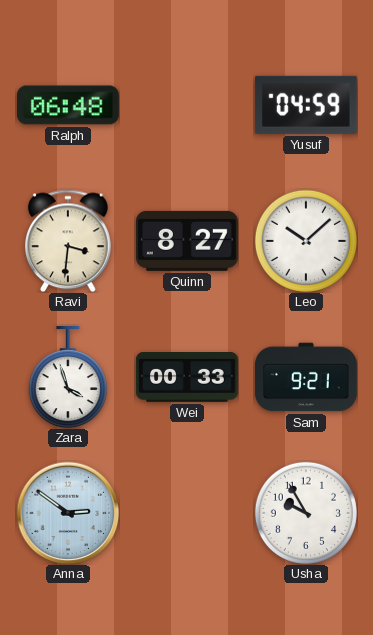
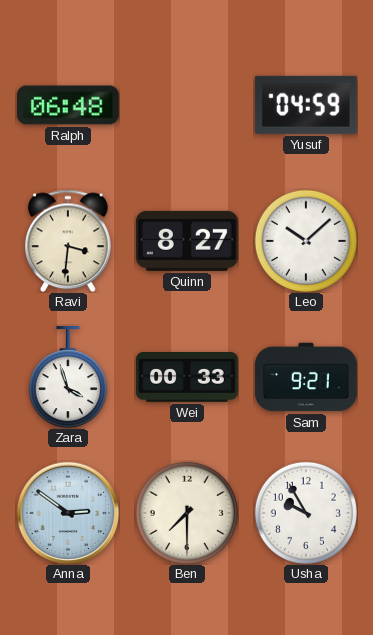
Ben: none -> 7:30
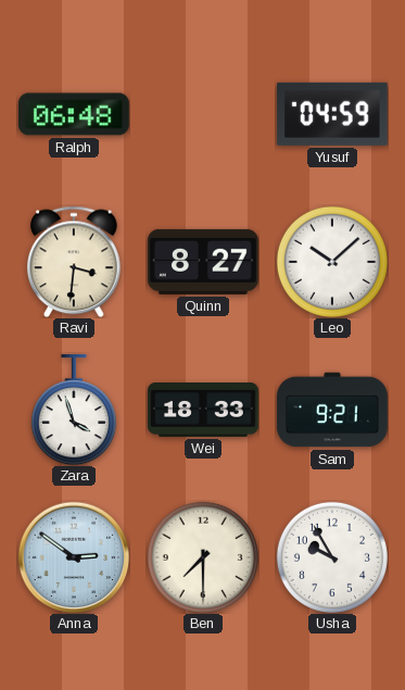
Wei: 00:33 -> 18:33
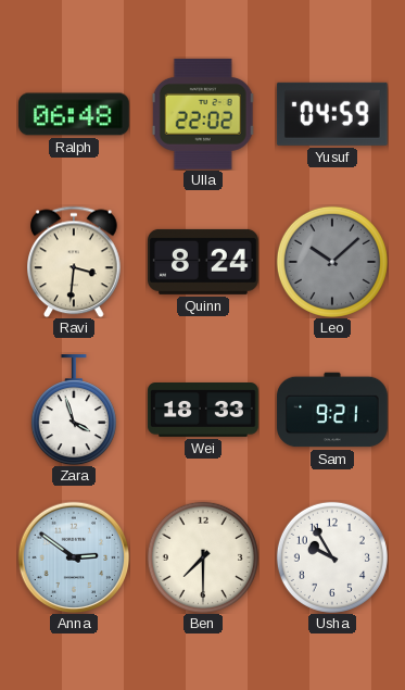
Ulla: none -> 22:02
Quinn: 8:27 -> 8:24
Leo dial: white -> grey
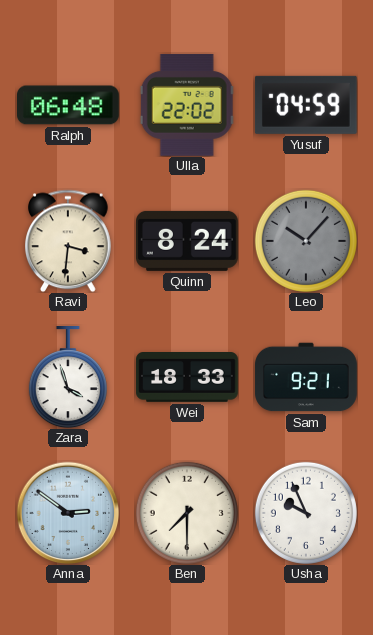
Leo: 10:08 -> 10:07
Usha: 9:55 -> 9:56
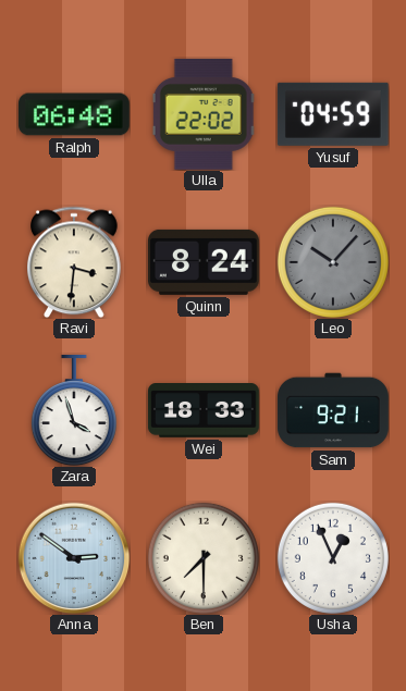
Usha: 9:56 -> 12:56
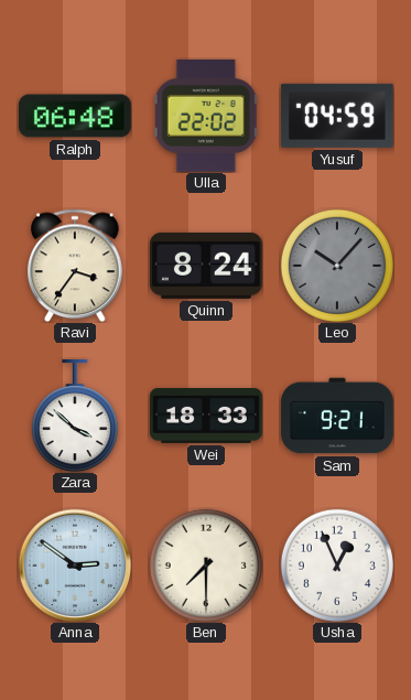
Ravi: 3:31 -> 3:36
Zara: 3:57 -> 3:52
